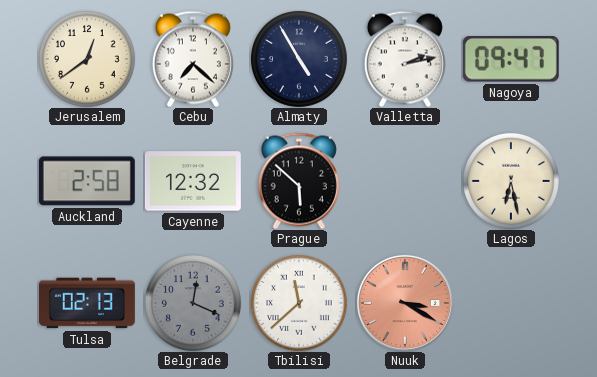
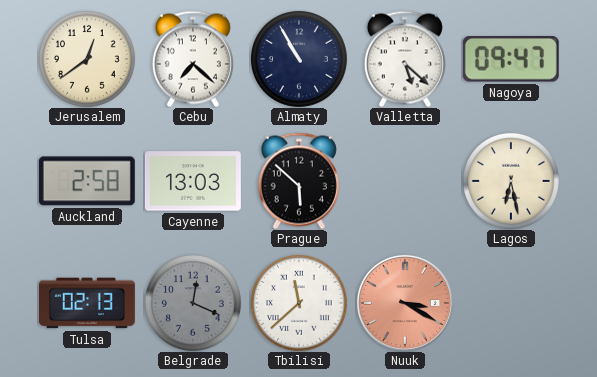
Almaty: 4:55 -> 10:55
Valletta: 2:13 -> 5:22
Cayenne: 12:32 -> 13:03
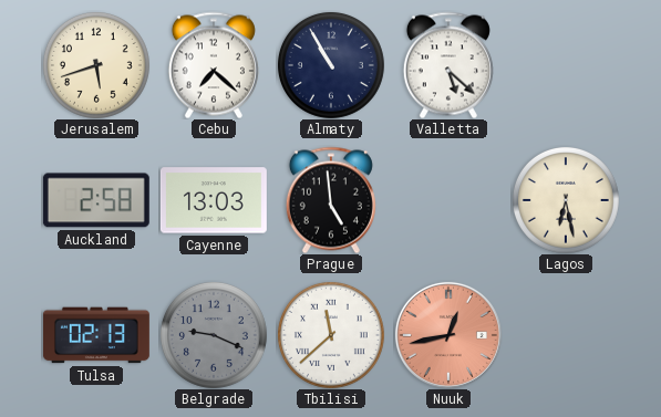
Jerusalem: 12:39 -> 5:42
Nagoya: 09:47 -> none
Prague: 5:52 -> 4:59
Belgrade: 12:19 -> 9:19
Nuuk: 3:20 -> 12:43
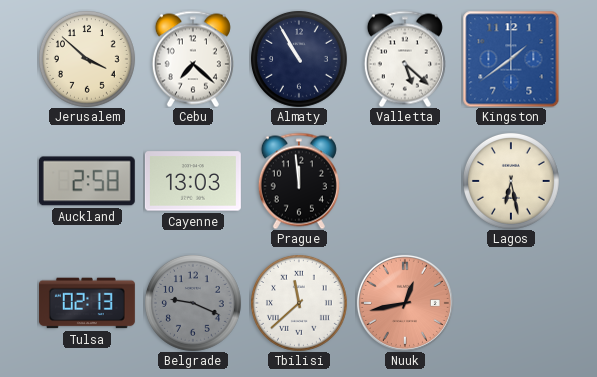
Jerusalem: 5:42 -> 3:52
Kingston: none -> 1:39
Prague: 4:59 -> 11:59
